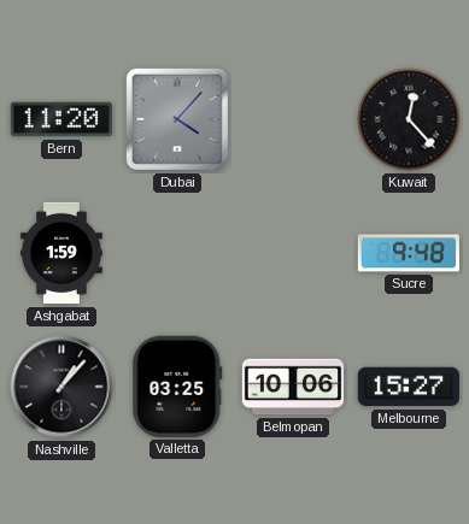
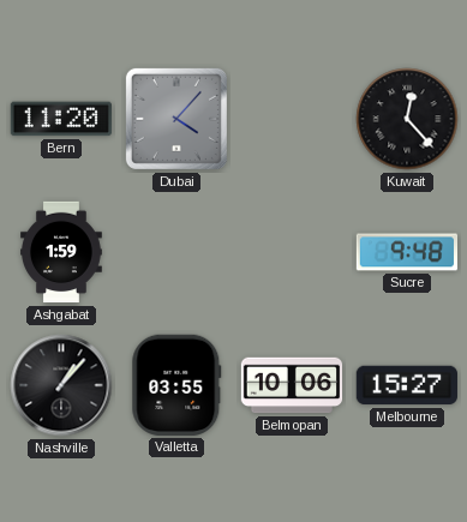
Valletta: 03:25 -> 03:55
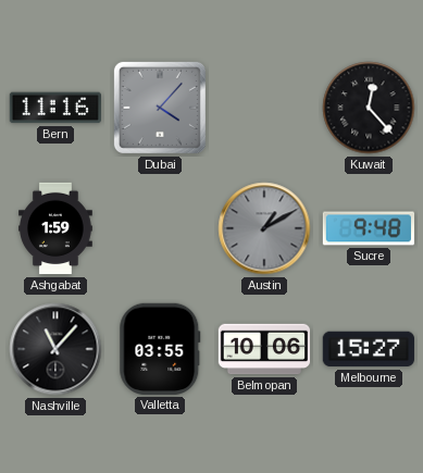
Bern: 11:20 -> 11:16
Austin: none -> 1:10
Nashville: 1:07 -> 11:07
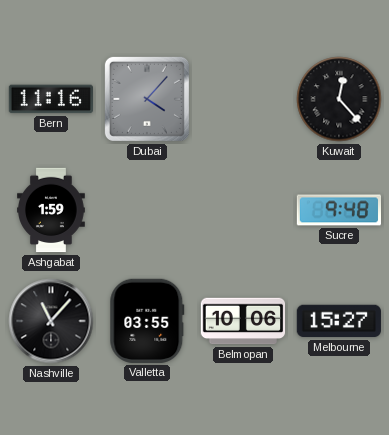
Austin: 1:10 -> none
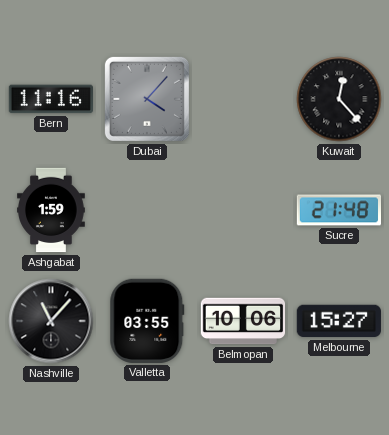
Sucre: 9:48 -> 21:48
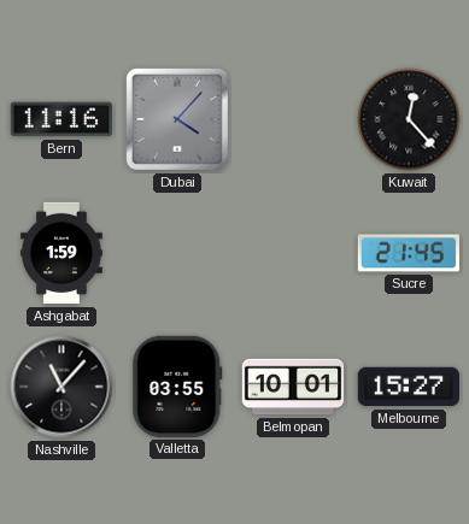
Sucre: 21:48 -> 21:45
Belmopan: 10:06 -> 10:01
